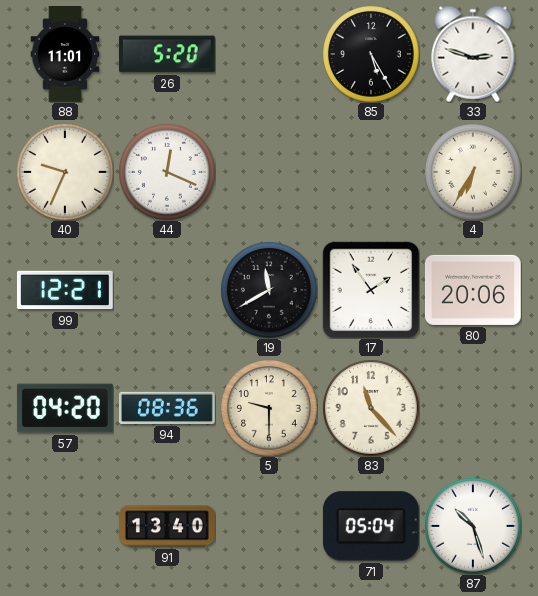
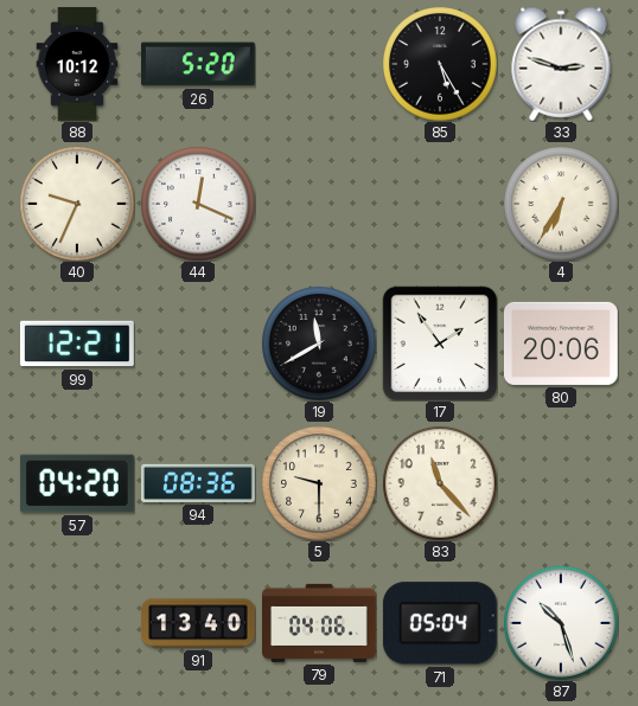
88: 11:01 -> 10:12
79: none -> 04:06
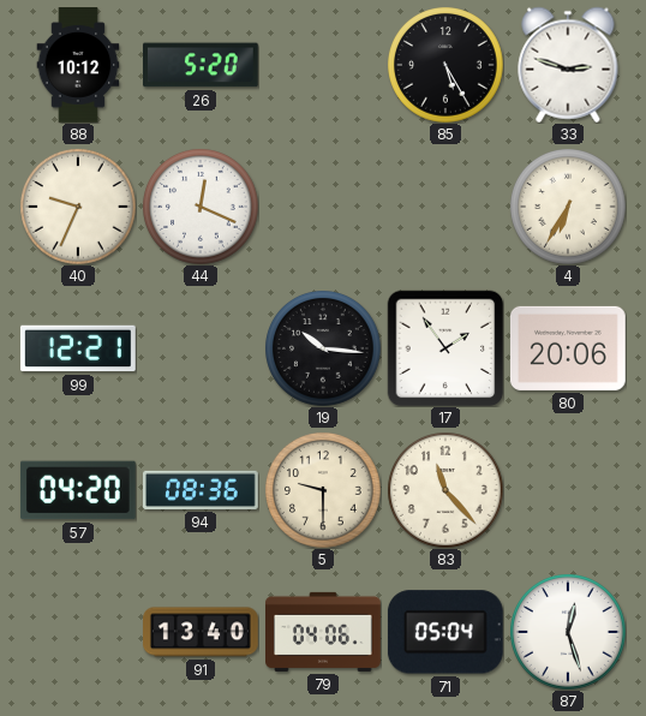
19: 11:40 -> 10:16
87: 10:27 -> 12:27
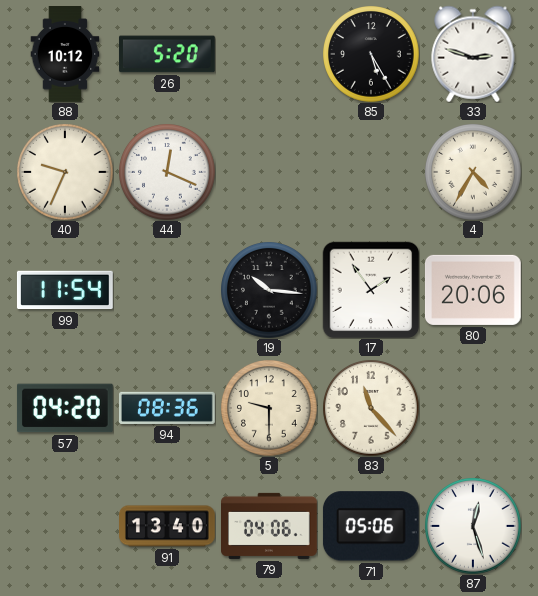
4: 6:35 -> 4:35
99: 12:21 -> 11:54
71: 05:04 -> 05:06
